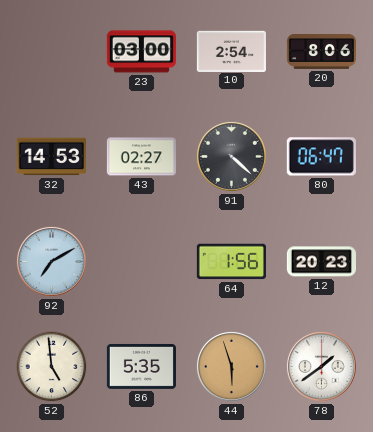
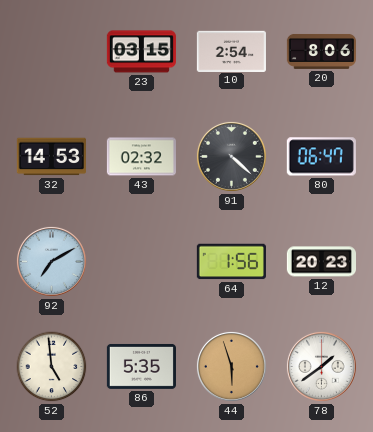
23: 03:00 -> 03:15
43: 02:27 -> 02:32
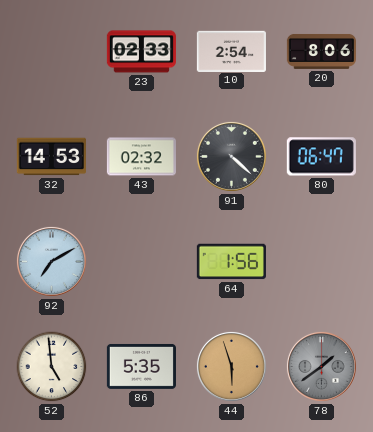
23: 03:15 -> 02:33
12: 20:23 -> none
78 dial: white -> grey
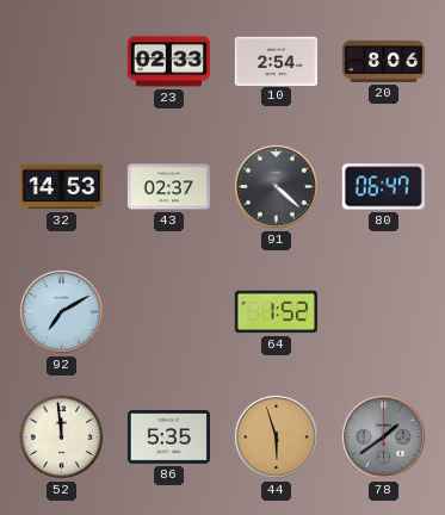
43: 02:32 -> 02:37
64: 1:56 -> 1:52
52: 4:59 -> 11:59
